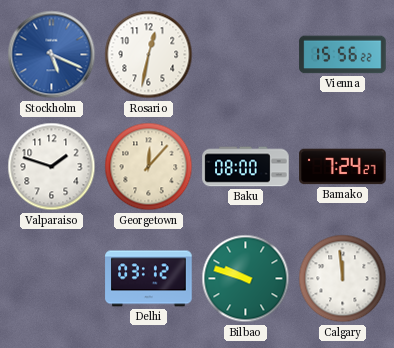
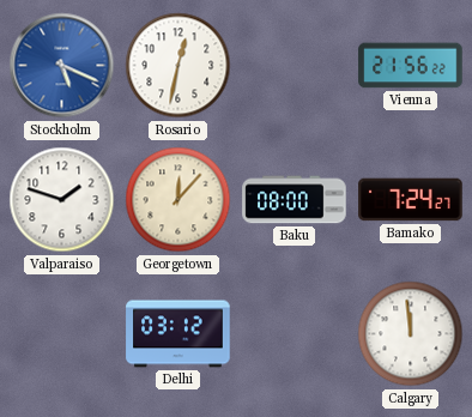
Vienna: 15:56 -> 21:56
Bilbao: 9:48 -> none
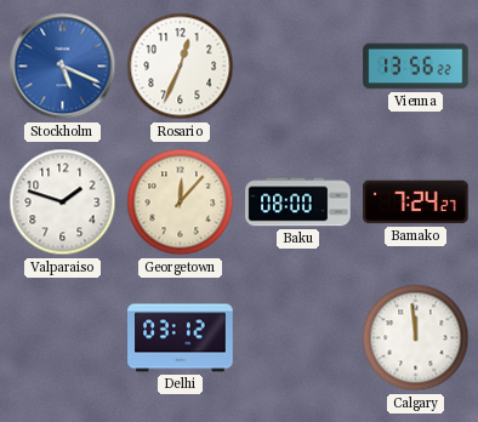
Rosario: 12:32 -> 12:34
Vienna: 21:56 -> 13:56
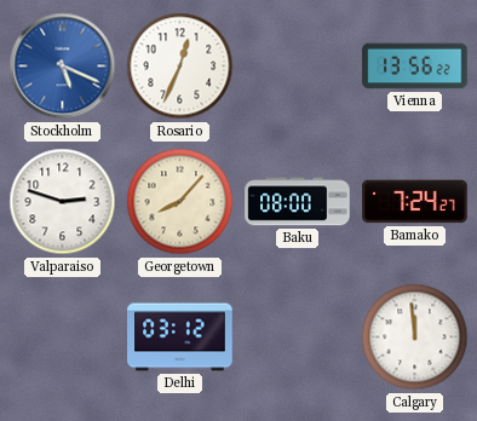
Valparaiso: 1:48 -> 2:48
Georgetown: 12:07 -> 8:07
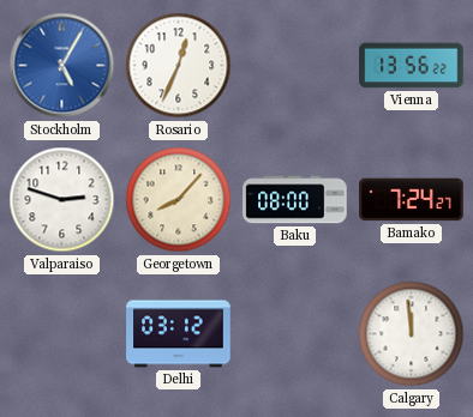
Stockholm: 5:19 -> 5:05
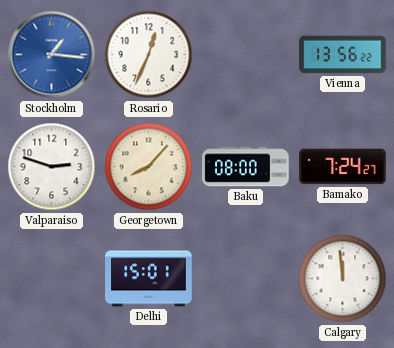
Stockholm: 5:05 -> 1:16
Delhi: 03:12 -> 15:01
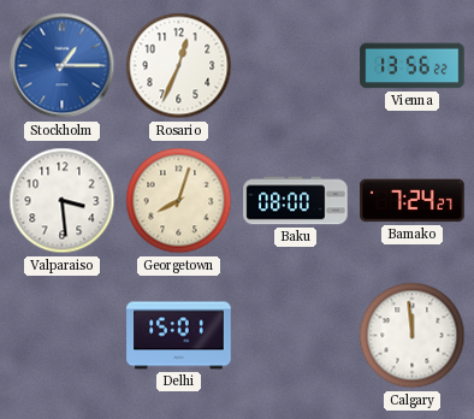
Stockholm: 1:16 -> 1:15
Valparaiso: 2:48 -> 3:29
Georgetown: 8:07 -> 8:03
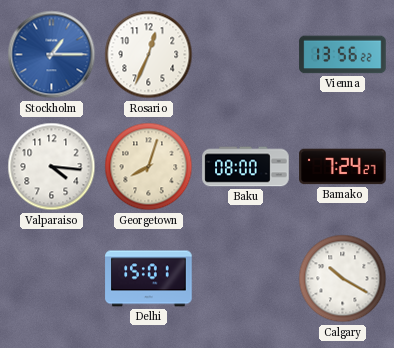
Valparaiso: 3:29 -> 4:16
Calgary: 11:59 -> 10:20
